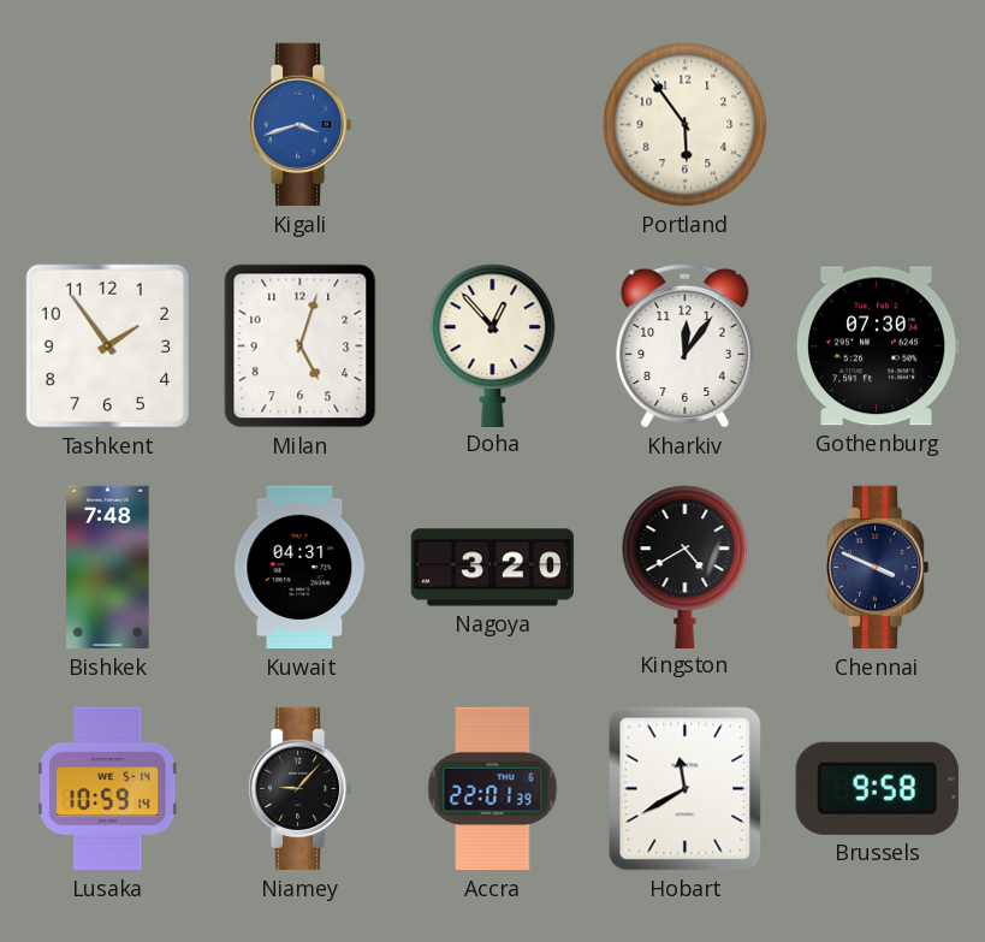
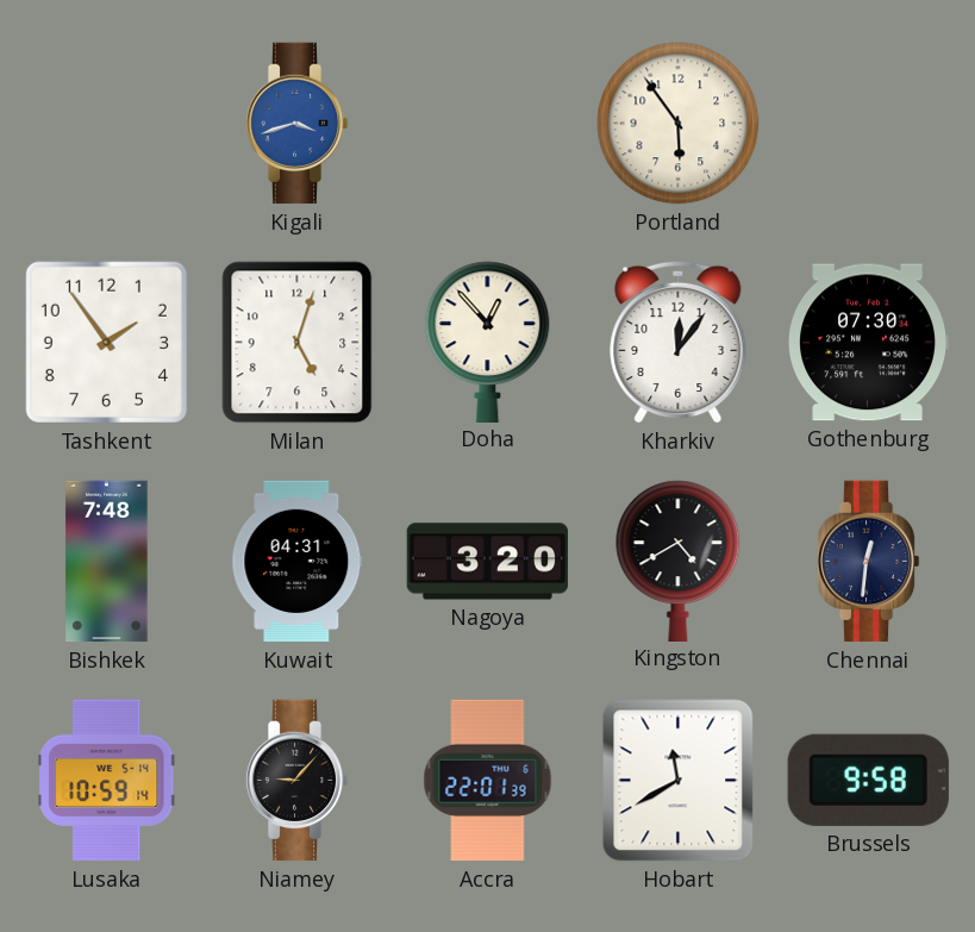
Chennai: 3:49 -> 12:31
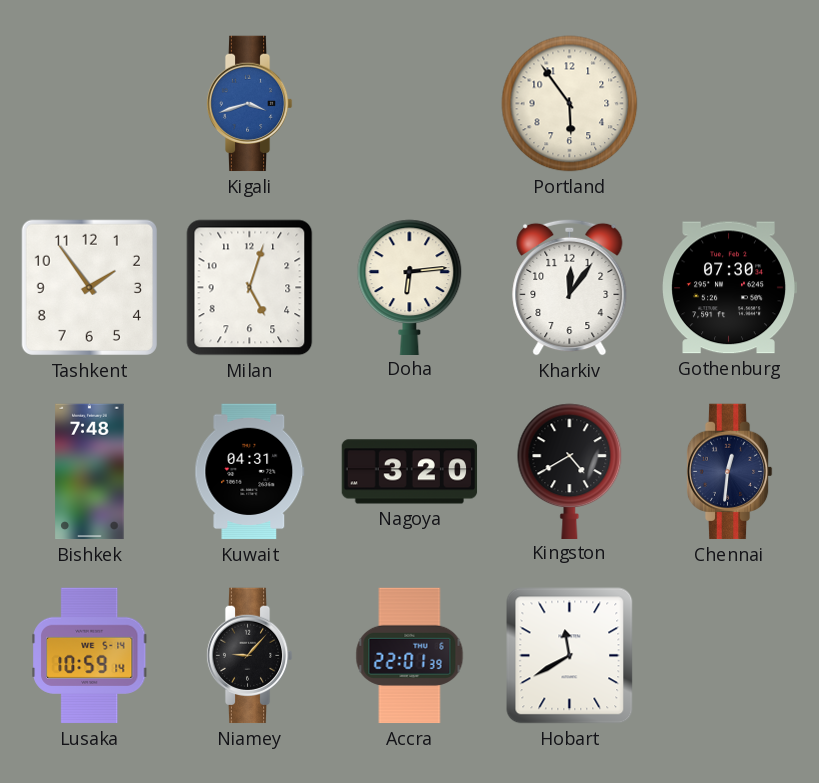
Doha: 12:53 -> 6:14
Brussels: 9:58 -> none
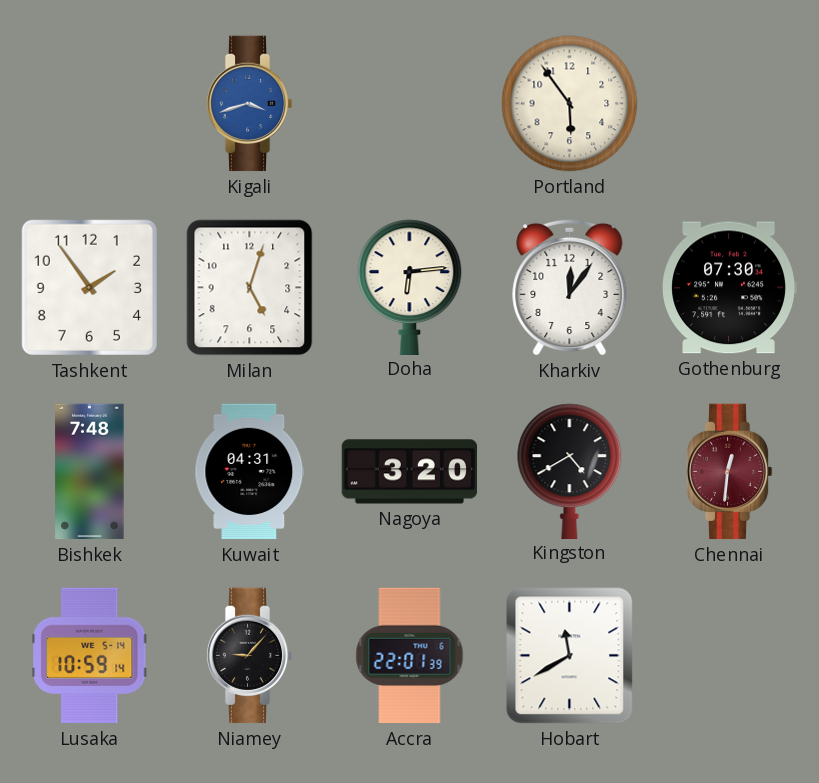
Chennai dial: navy -> burgundy
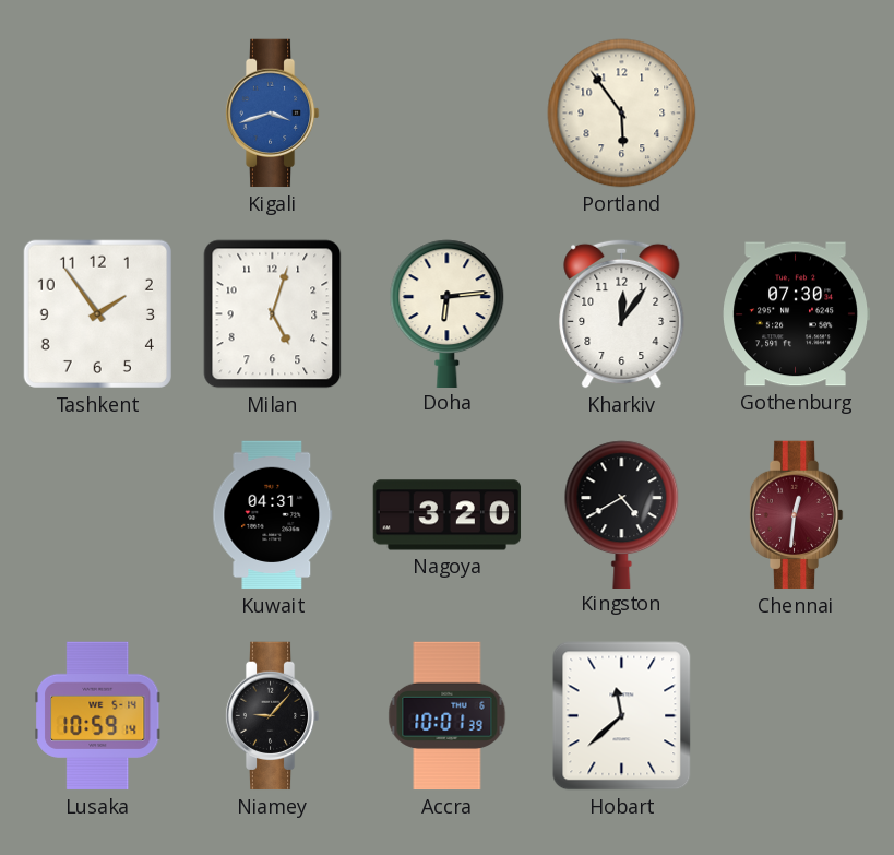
Bishkek: 7:48 -> none
Accra: 22:01 -> 10:01
Hobart: 11:40 -> 11:38
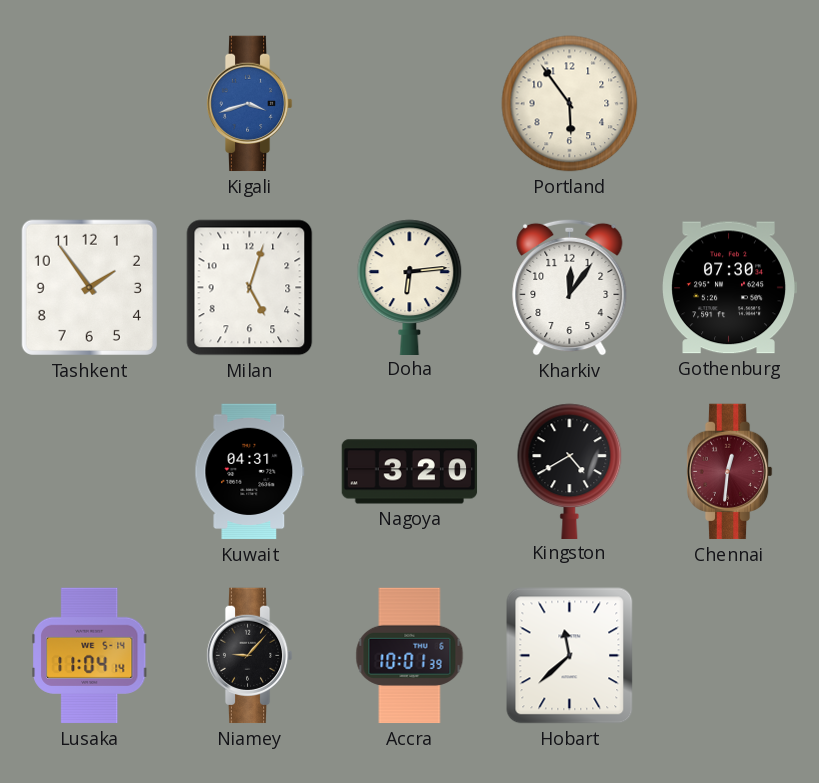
Lusaka: 10:59 -> 11:04
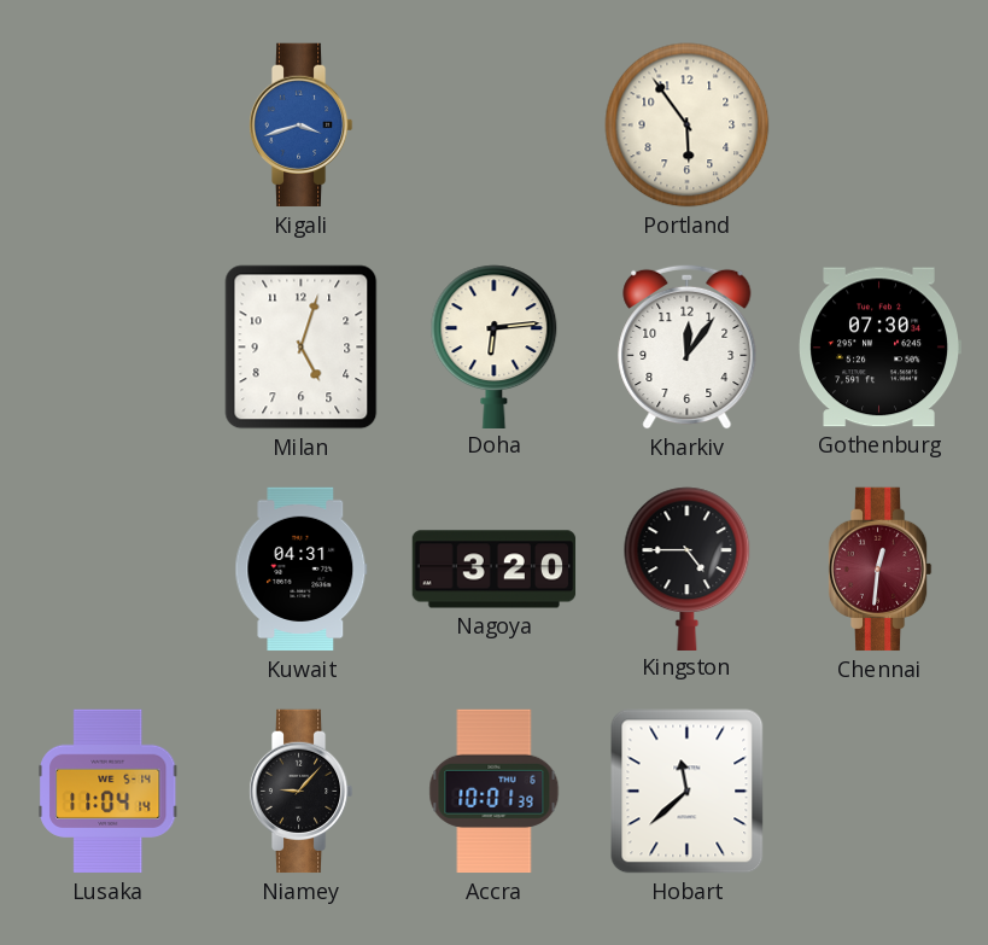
Tashkent: 1:54 -> none
Kingston: 4:40 -> 4:45
